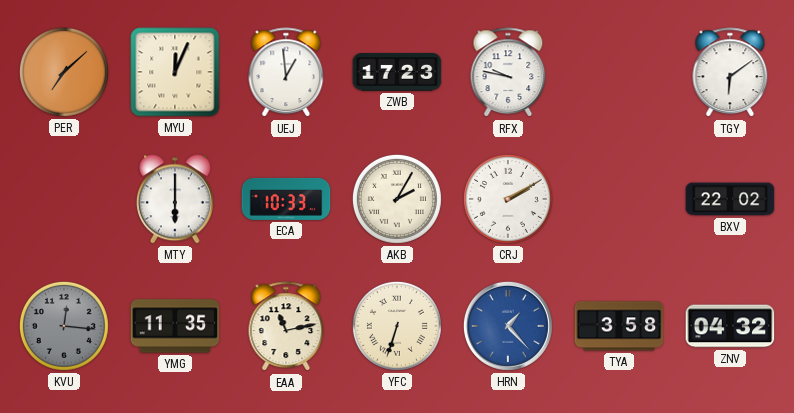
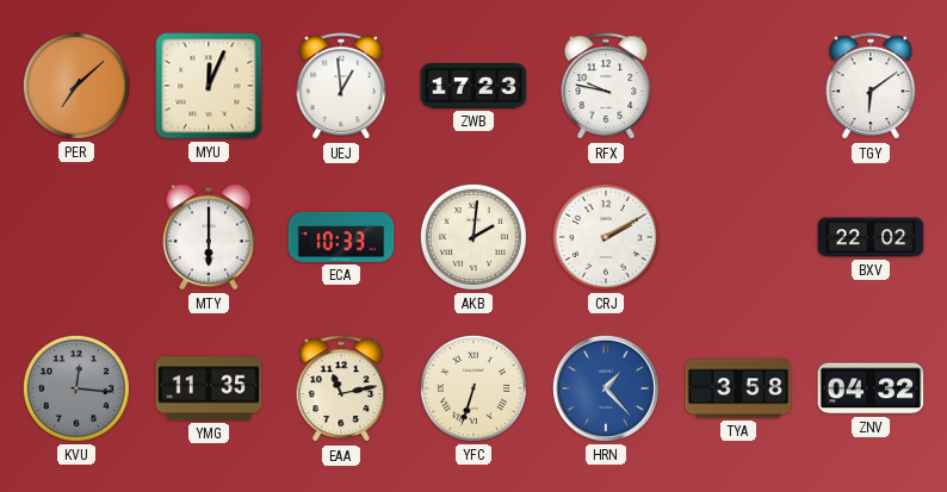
AKB: 2:05 -> 2:01
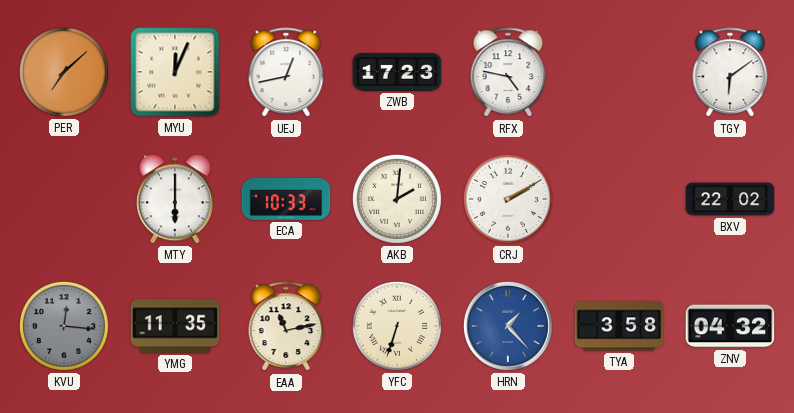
UEJ: 12:59 -> 12:43
RFX: 9:47 -> 4:47
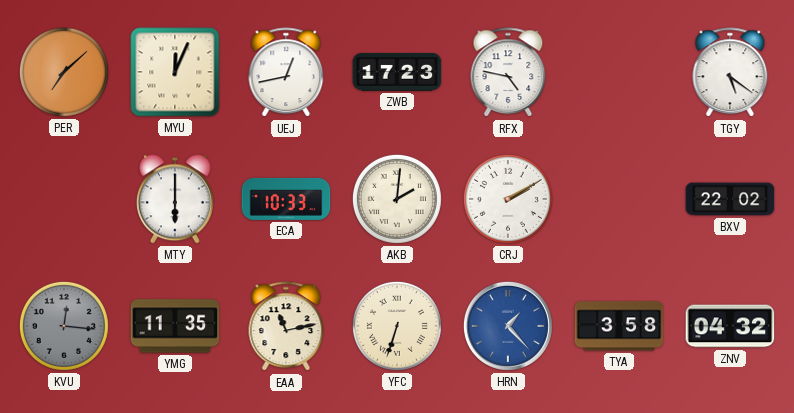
TGY: 6:09 -> 5:21
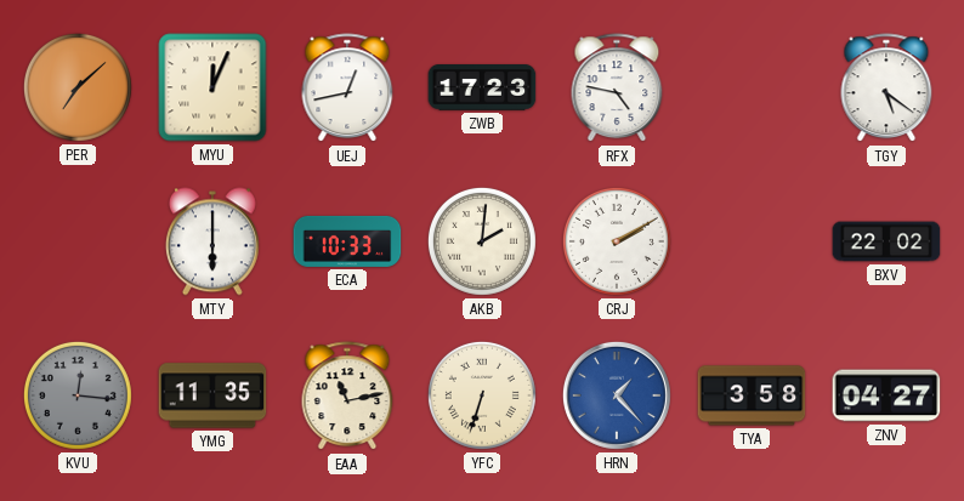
ZNV: 04:32 -> 04:27
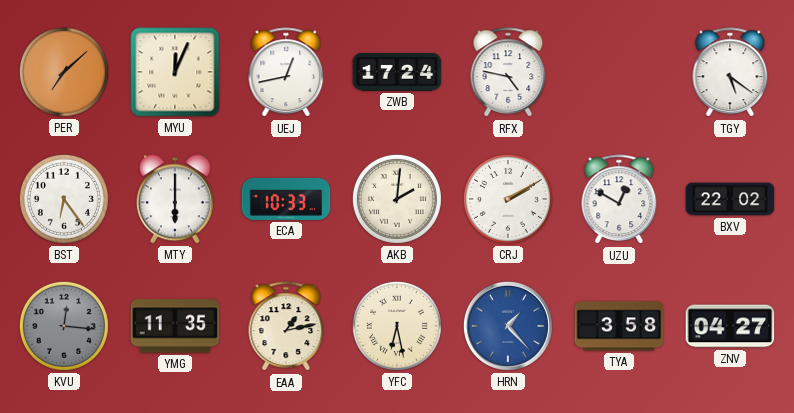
ZWB: 17:23 -> 17:24
BST: none -> 6:24
UZU: none -> 12:50
EAA: 11:13 -> 1:13
YFC: 6:33 -> 6:28
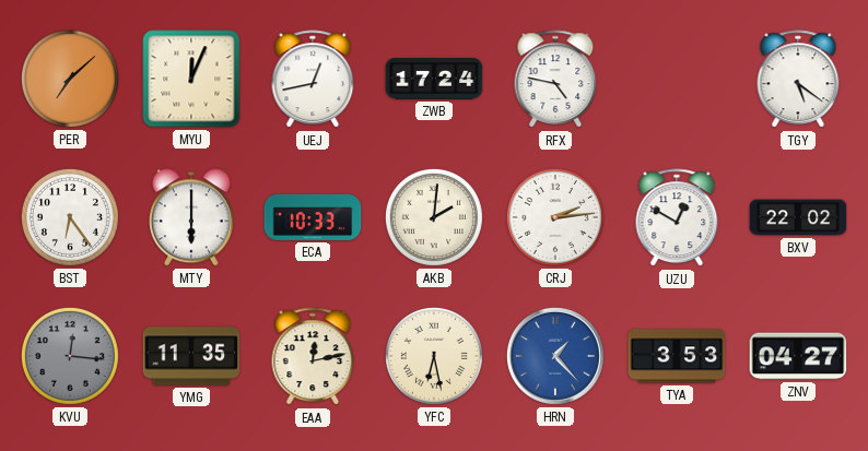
CRJ: 2:10 -> 2:14
EAA: 1:13 -> 12:13
TYA: 3:58 -> 3:53
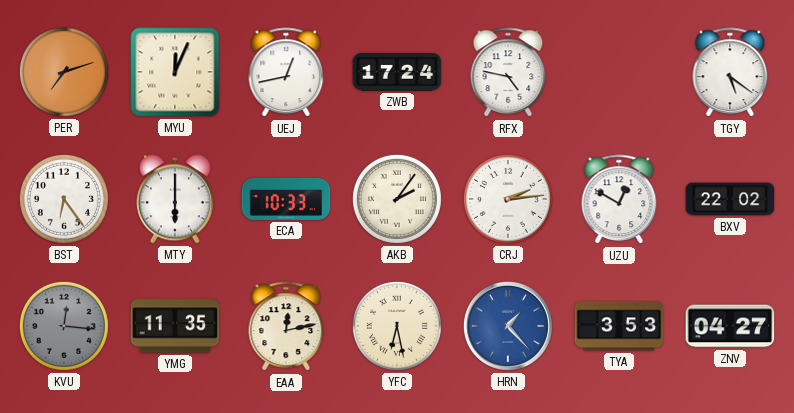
PER: 7:08 -> 7:12
AKB: 2:01 -> 2:06
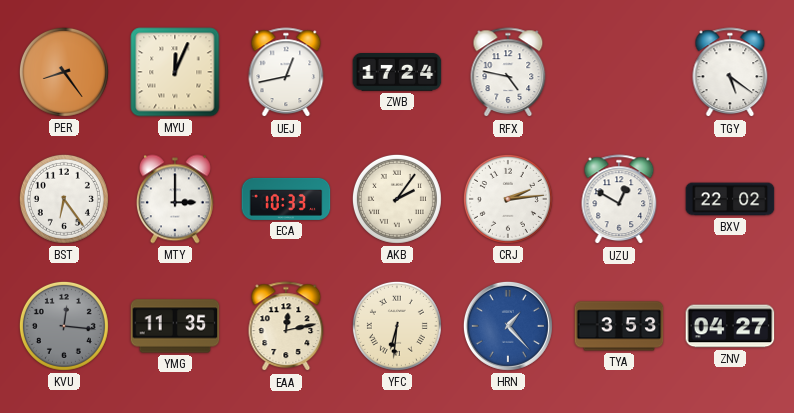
PER: 7:12 -> 8:24
MTY: 6:00 -> 3:00
YFC: 6:28 -> 6:31
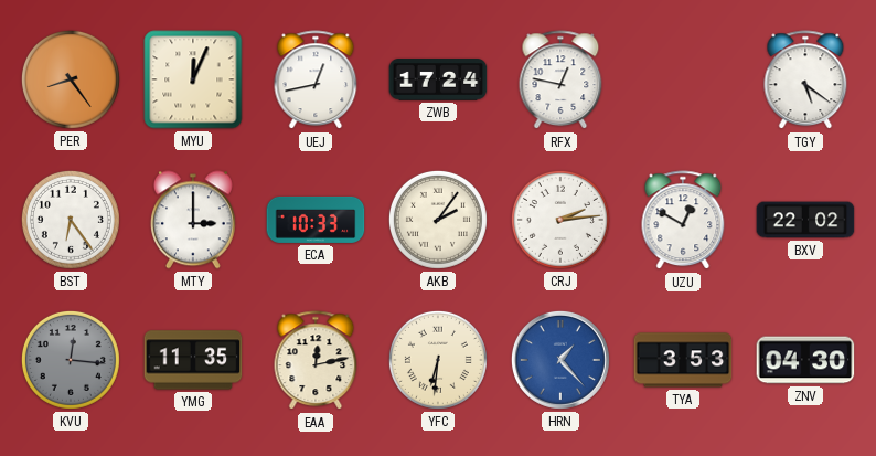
RFX: 4:47 -> 12:47
ZNV: 04:27 -> 04:30
